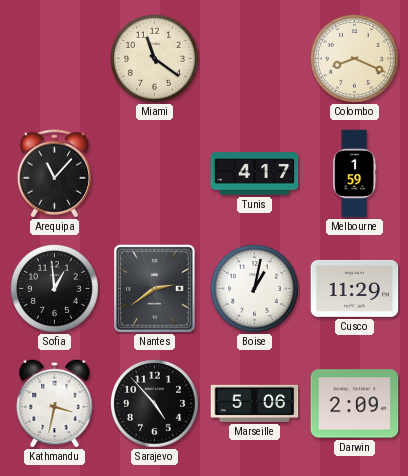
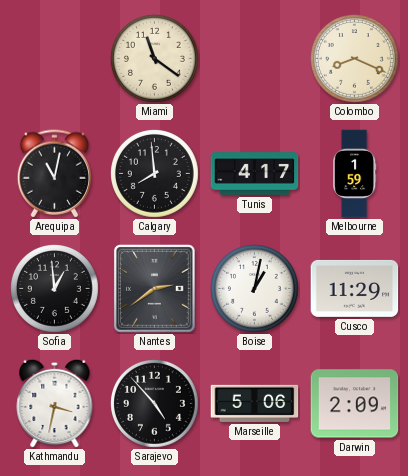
Arequipa: 11:07 -> 11:02
Calgary: none -> 7:59
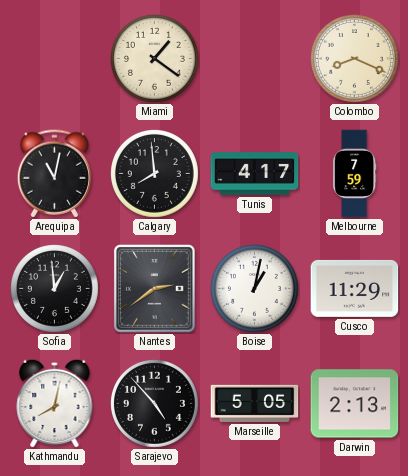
Miami: 11:21 -> 1:21
Melbourne: 1:59 -> 7:59
Kathmandu: 3:32 -> 8:02
Marseille: 5:06 -> 5:05
Darwin: 2:09 -> 2:13
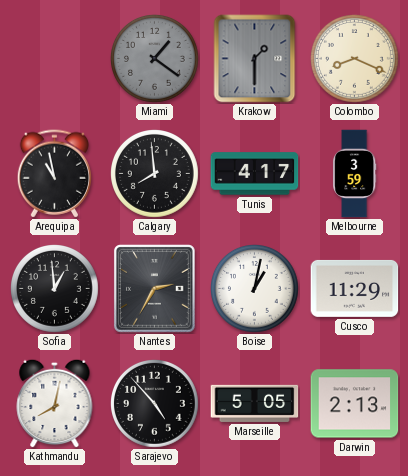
Miami dial: cream -> grey
Krakow: none -> 1:30
Arequipa: 11:02 -> 10:58
Melbourne: 7:59 -> 3:59
Nantes: 2:39 -> 2:35
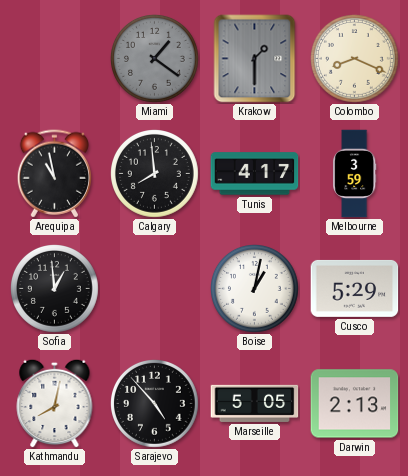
Nantes: 2:35 -> none
Cusco: 11:29 -> 5:29
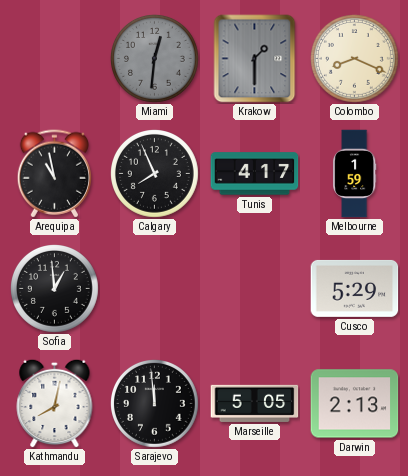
Miami: 1:21 -> 12:31
Calgary: 7:59 -> 7:56
Melbourne: 3:59 -> 1:59
Boise: 1:02 -> none
Sarajevo: 4:53 -> 11:59
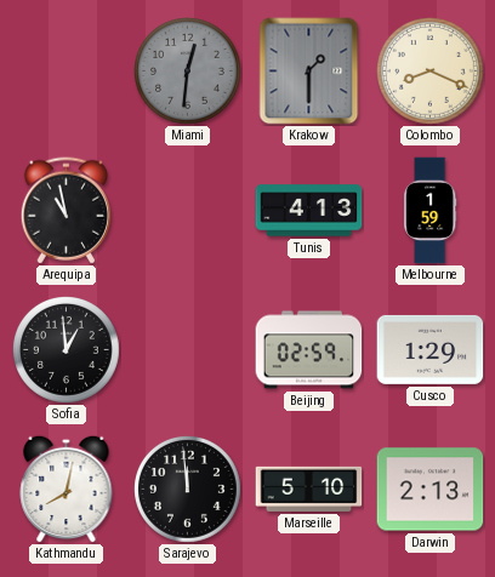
Calgary: 7:56 -> none
Tunis: 4:17 -> 4:13
Beijing: none -> 02:59
Cusco: 5:29 -> 1:29
Marseille: 5:05 -> 5:10
